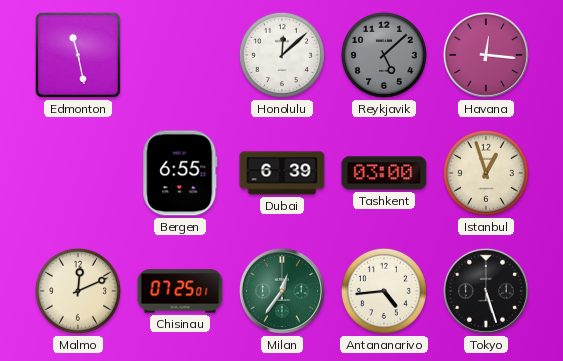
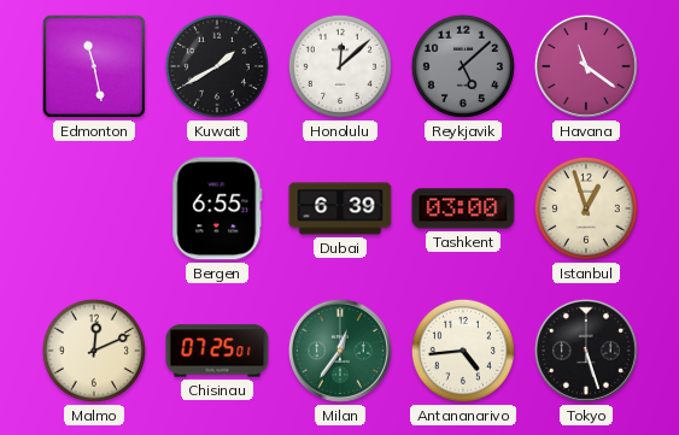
Kuwait: none -> 1:40
Havana: 12:16 -> 11:21
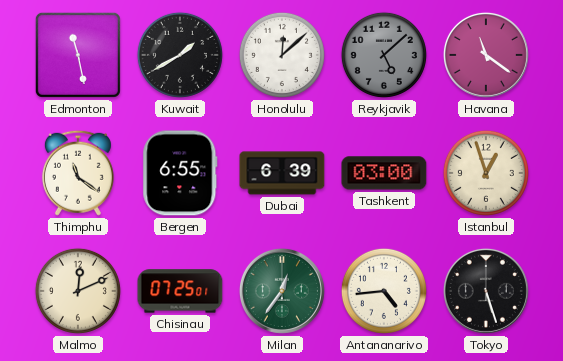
Thimphu: none -> 11:21
